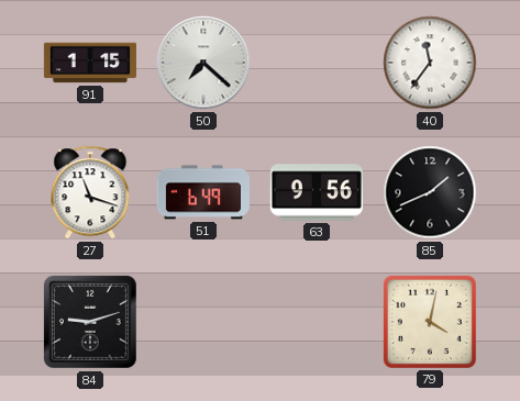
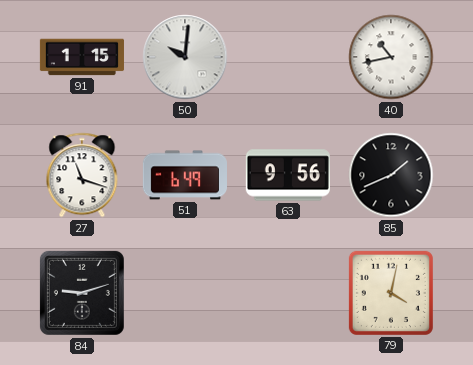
50: 7:22 -> 10:01
40: 11:36 -> 10:43
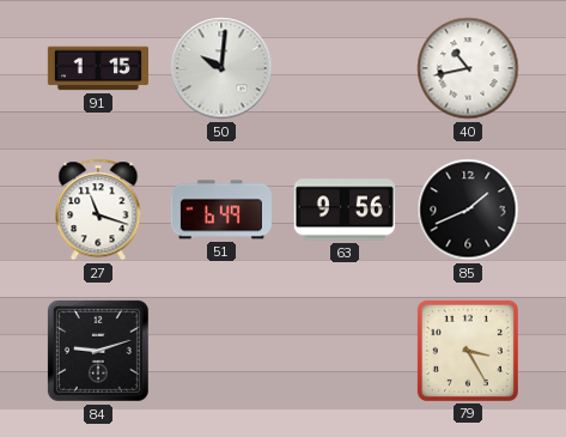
79: 4:02 -> 3:25
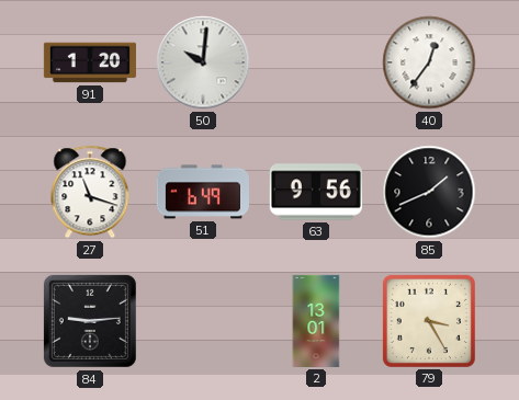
91: 1:15 -> 1:20
40: 10:43 -> 12:36
84: 9:12 -> 9:14
2: none -> 13:01
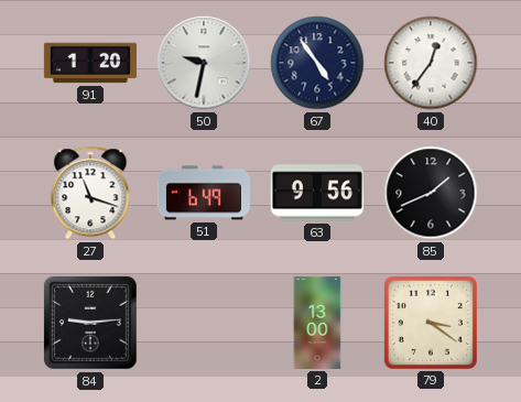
50: 10:01 -> 9:32
67: none -> 4:54
2: 13:01 -> 13:00
79: 3:25 -> 3:21
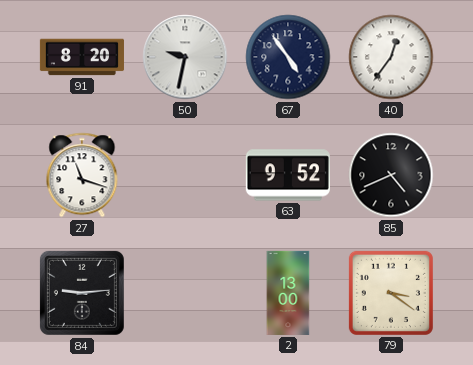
91: 1:20 -> 8:20
51: 6:49 -> none
63: 9:56 -> 9:52
85: 1:41 -> 4:41
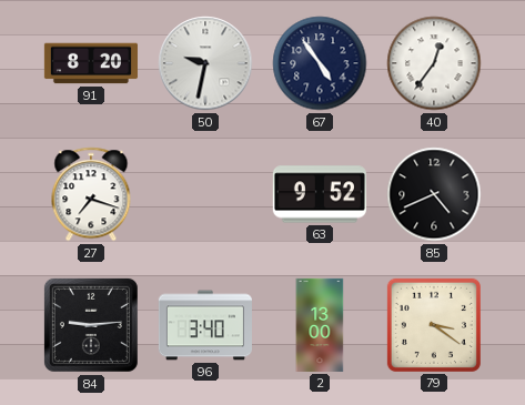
27: 11:18 -> 7:18
96: none -> 3:40
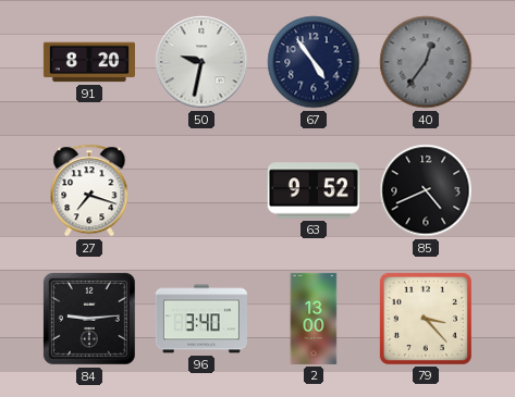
40 dial: white -> grey
79: 3:21 -> 3:23
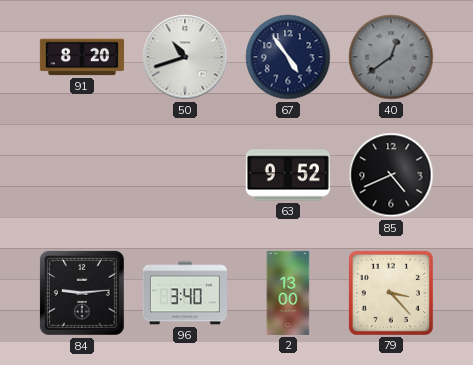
50: 9:32 -> 10:42
40: 12:36 -> 12:39
27: 7:18 -> none
